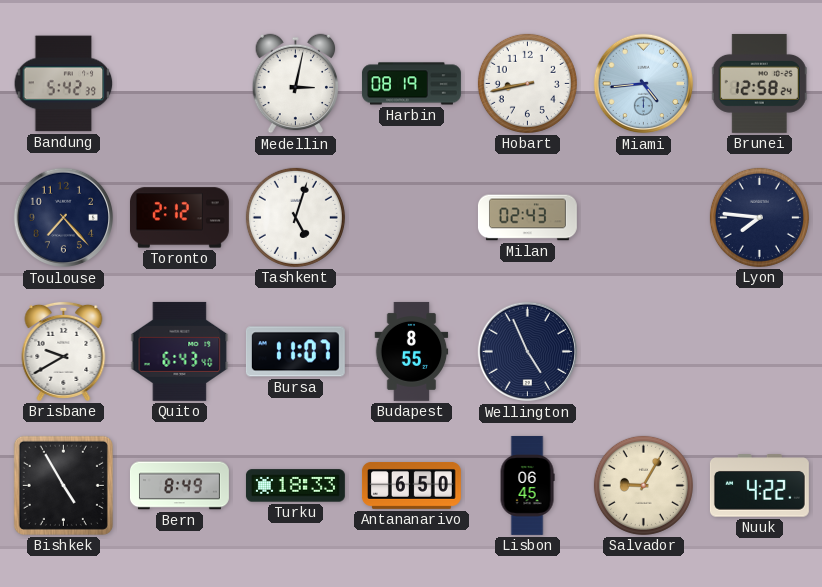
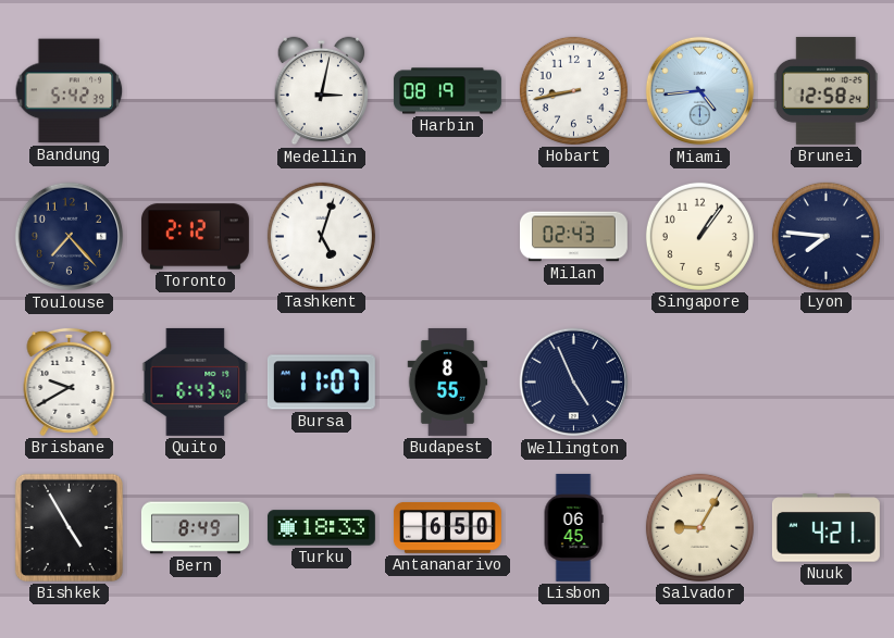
Singapore: none -> 1:06
Nuuk: 4:22 -> 4:21
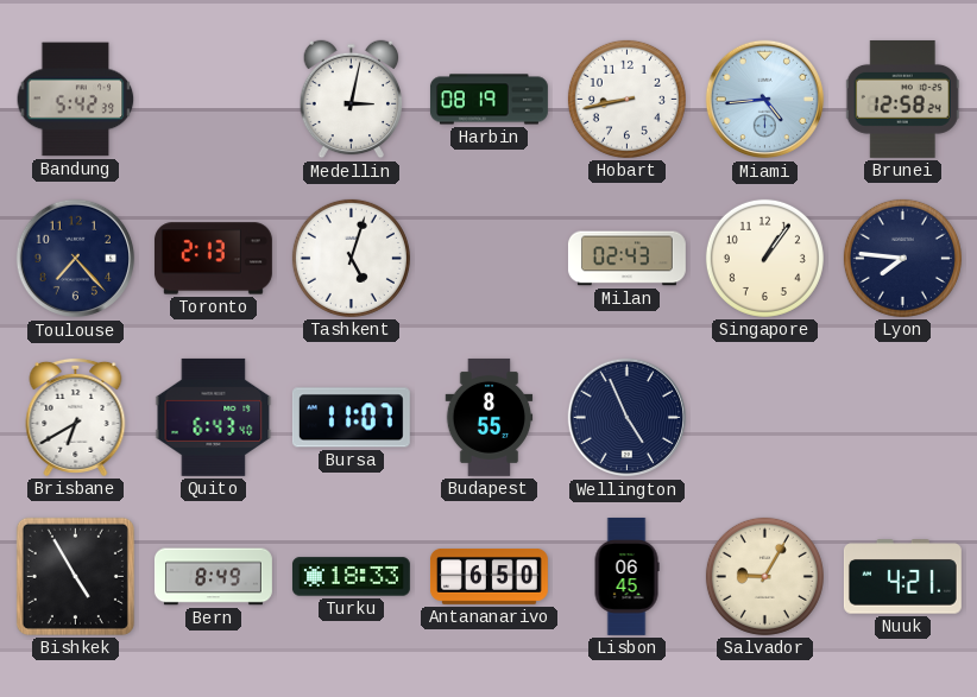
Toronto: 2:12 -> 2:13
Brisbane: 9:40 -> 6:40
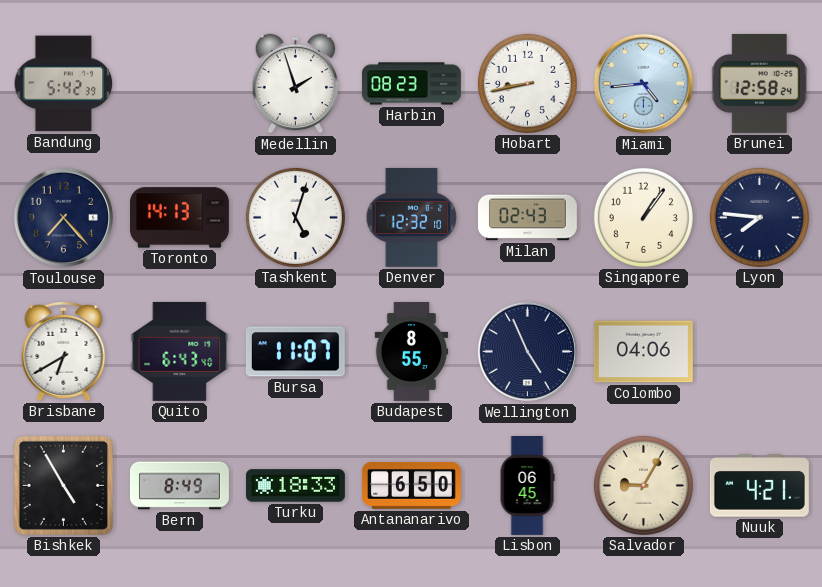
Medellin: 3:02 -> 1:57
Harbin: 08:19 -> 08:23
Toronto: 2:13 -> 14:13
Denver: none -> 12:32
Colombo: none -> 04:06
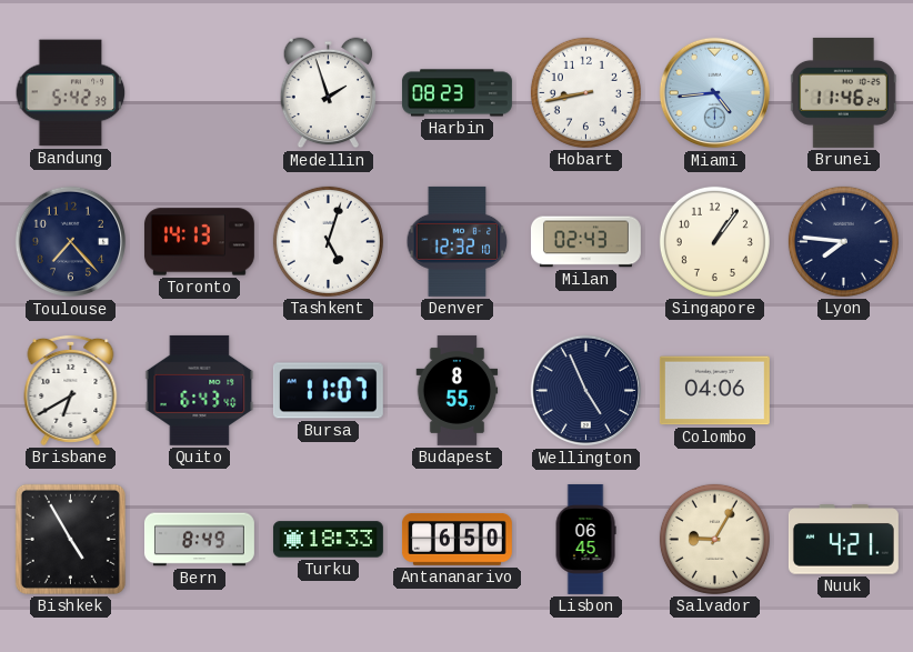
Brunei: 12:58 -> 11:46
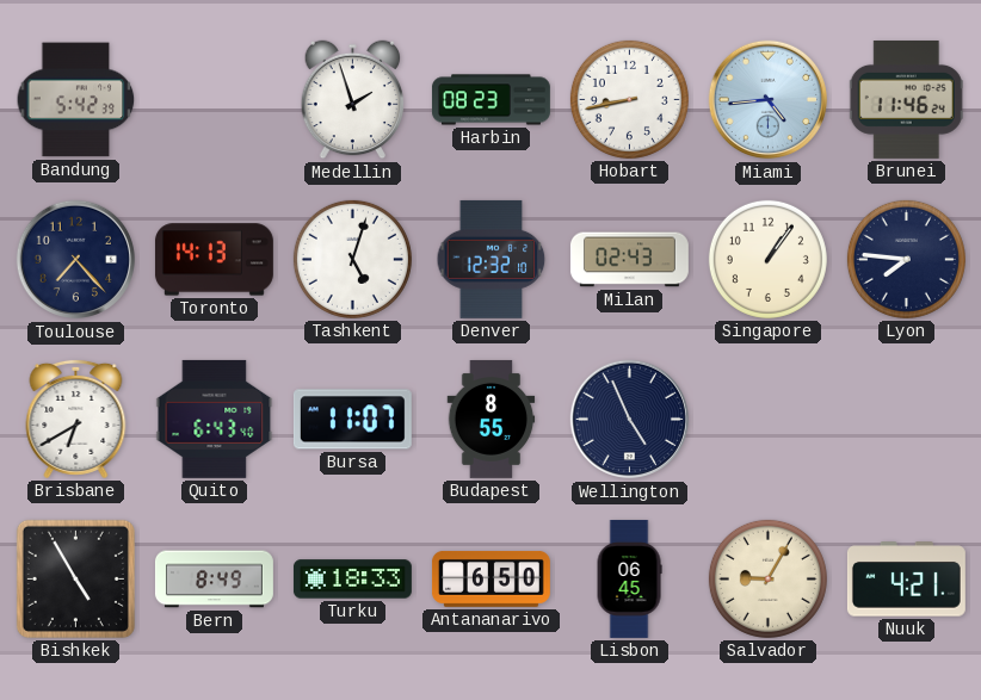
Colombo: 04:06 -> none
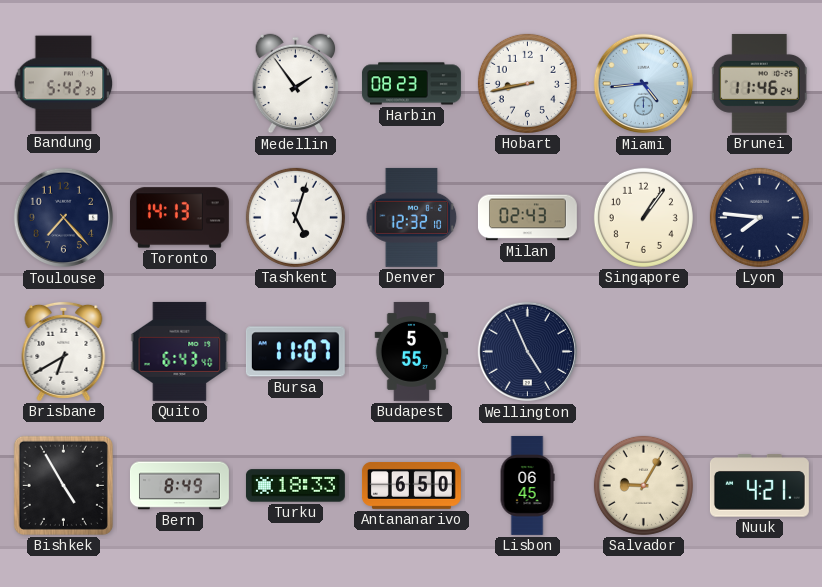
Medellin: 1:57 -> 1:54
Budapest: 8:55 -> 5:55
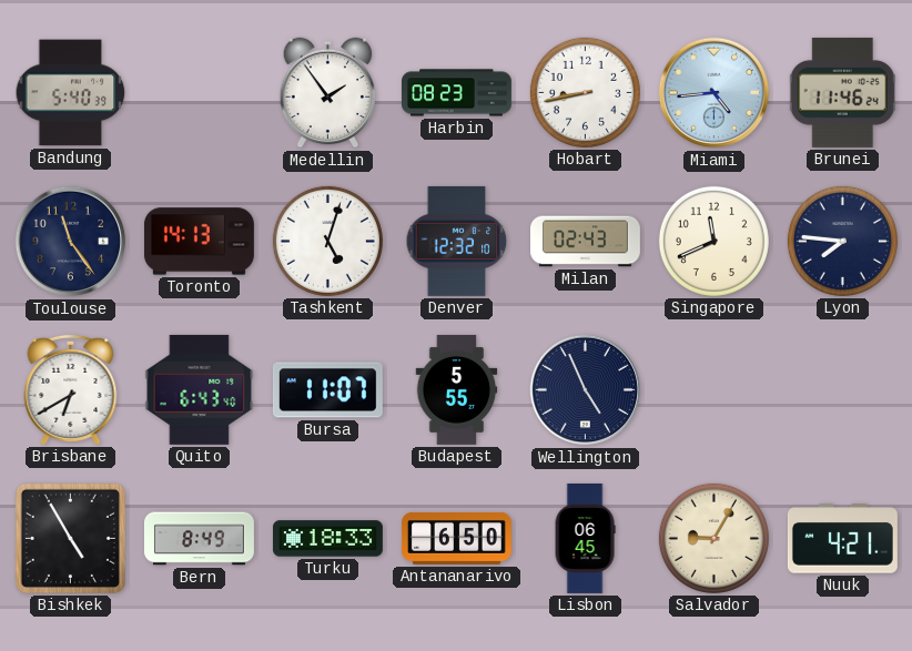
Bandung: 5:42 -> 5:40
Toulouse: 7:23 -> 11:24
Singapore: 1:06 -> 11:41
